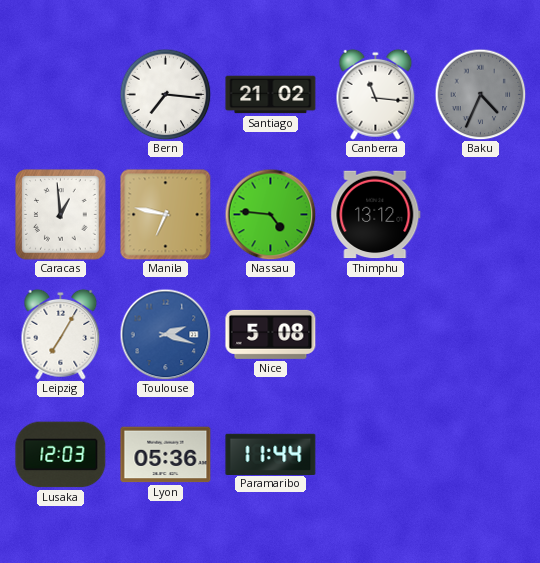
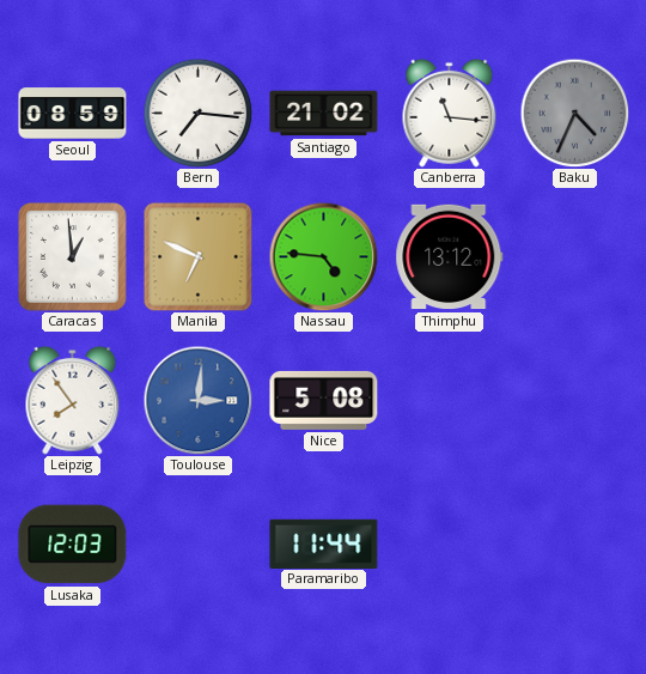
Seoul: none -> 08:59
Manila: 6:47 -> 6:49
Leipzig: 7:05 -> 7:54
Toulouse: 2:18 -> 3:01
Lyon: 05:36 -> none
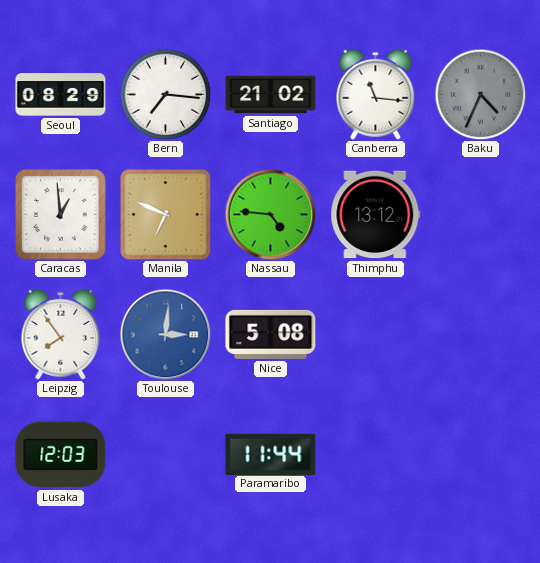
Seoul: 08:59 -> 08:29
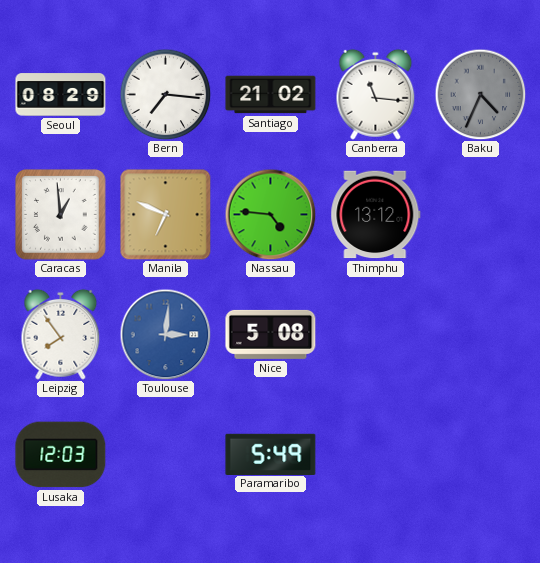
Paramaribo: 11:44 -> 5:49
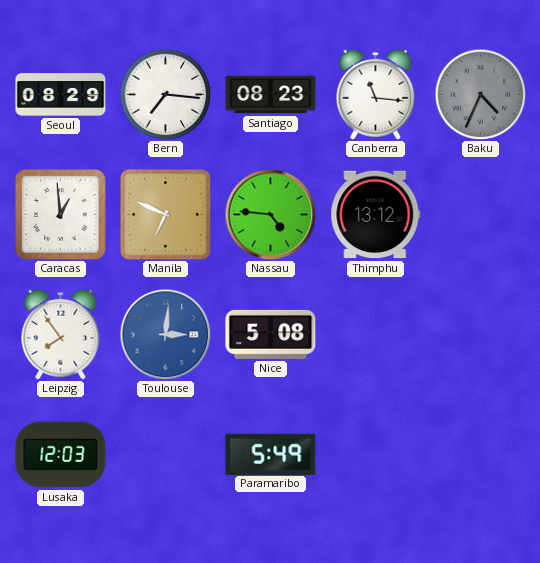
Santiago: 21:02 -> 08:23
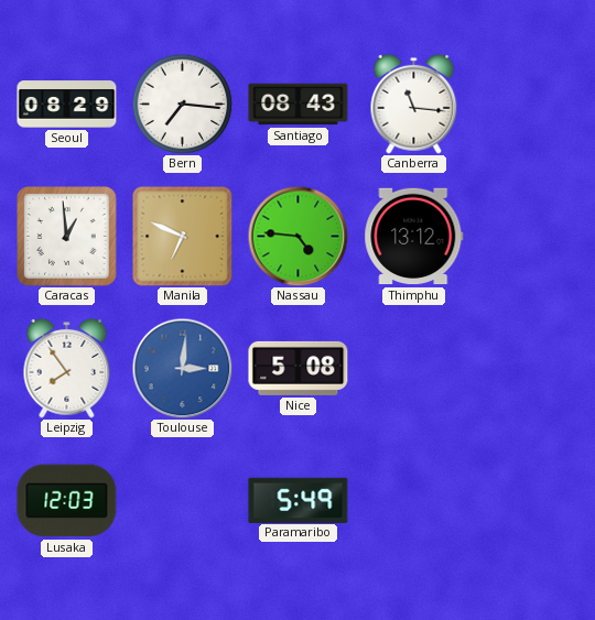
Santiago: 08:23 -> 08:43
Baku: 4:34 -> none
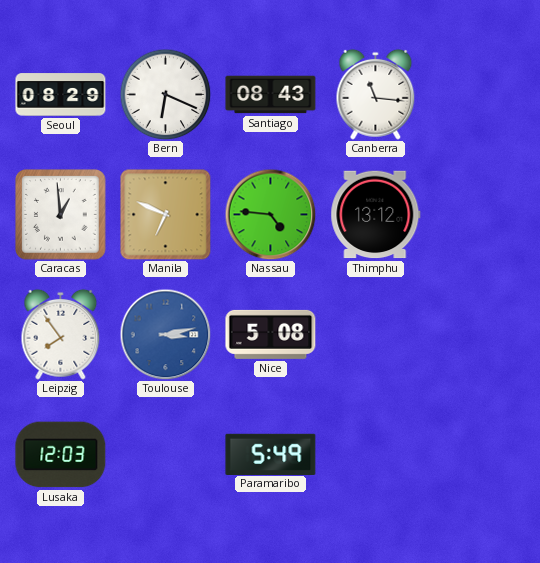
Bern: 7:16 -> 6:19
Toulouse: 3:01 -> 3:13
